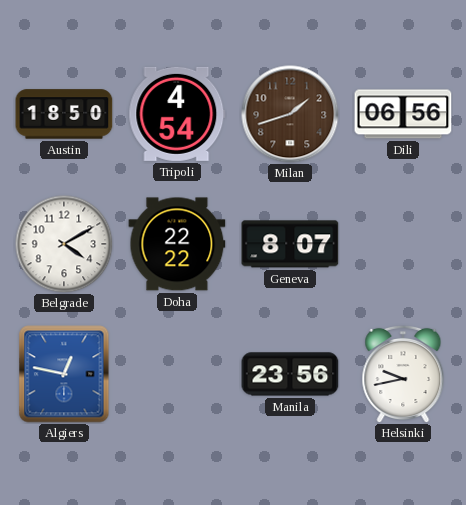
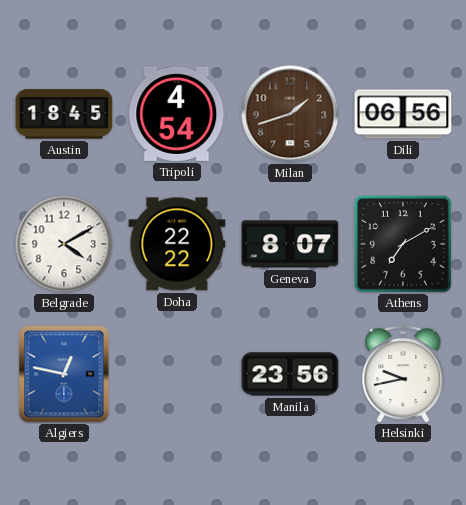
Austin: 18:50 -> 18:45
Athens: none -> 7:10
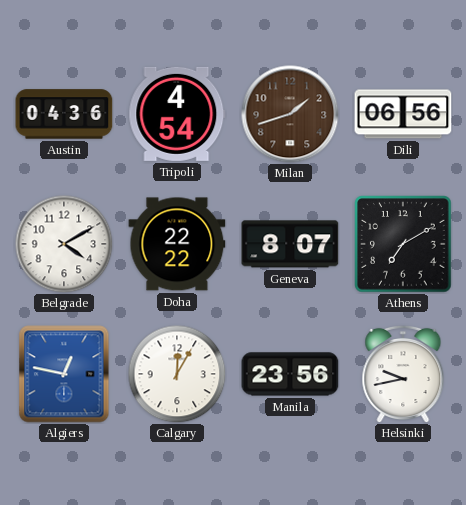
Austin: 18:45 -> 04:36
Calgary: none -> 12:05
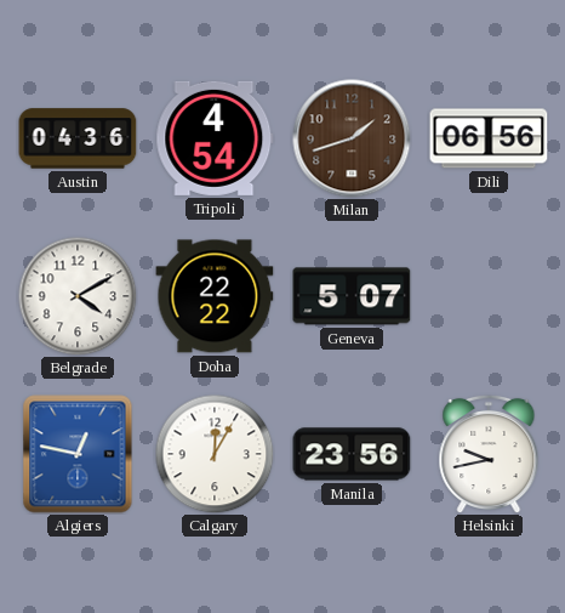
Geneva: 8:07 -> 5:07
Athens: 7:10 -> none
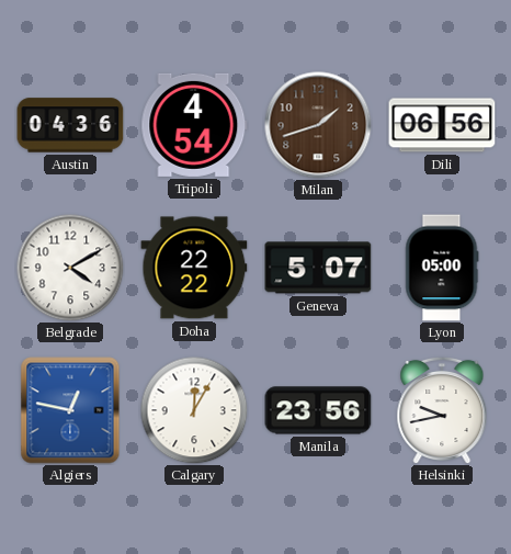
Lyon: none -> 05:00
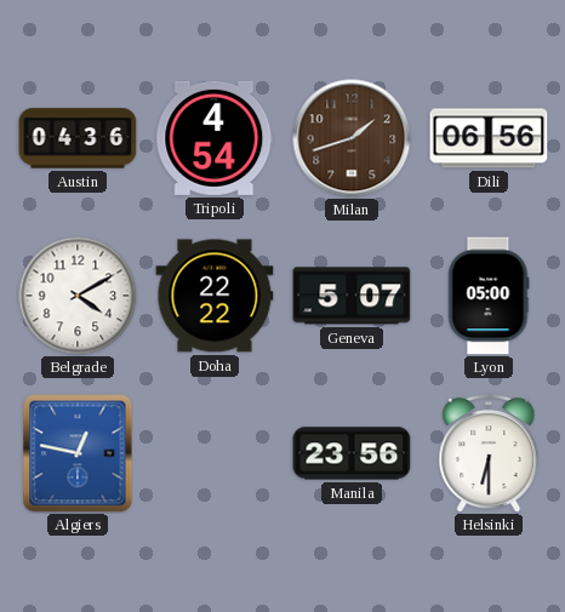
Calgary: 12:05 -> none
Helsinki: 9:43 -> 6:30
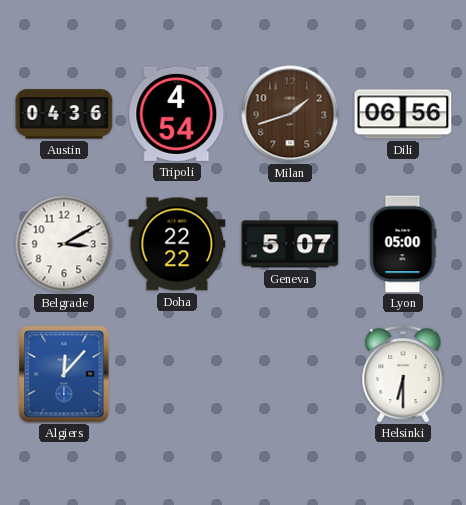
Belgrade: 4:10 -> 3:10
Algiers: 12:47 -> 12:07
Manila: 23:56 -> none
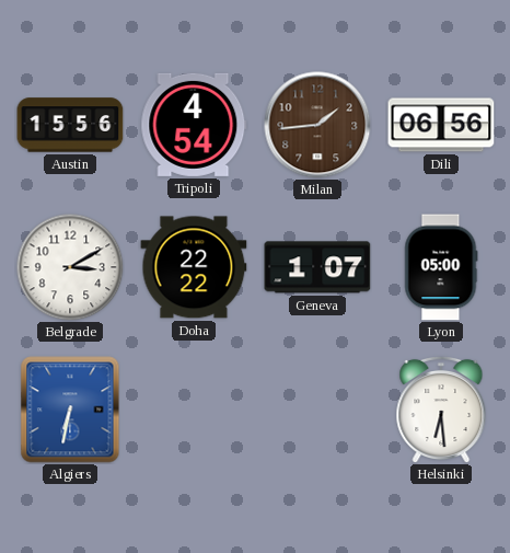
Austin: 04:36 -> 15:56
Milan: 1:42 -> 1:44
Geneva: 5:07 -> 1:07
Algiers: 12:07 -> 6:32
Helsinki: 6:30 -> 6:29
